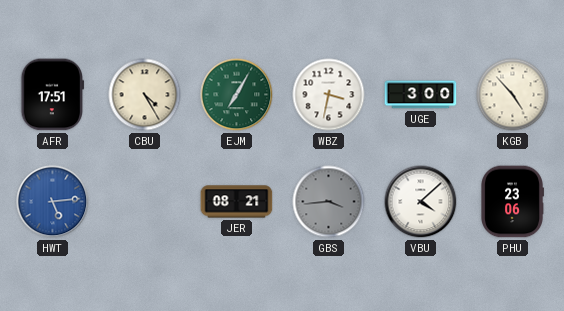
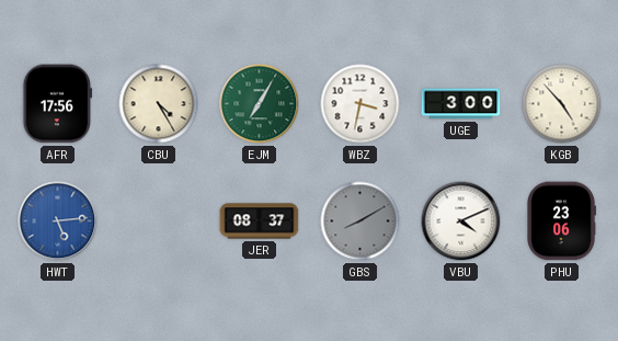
AFR: 17:51 -> 17:56
JER: 08:21 -> 08:37
GBS: 3:44 -> 8:10
VBU: 4:08 -> 4:11
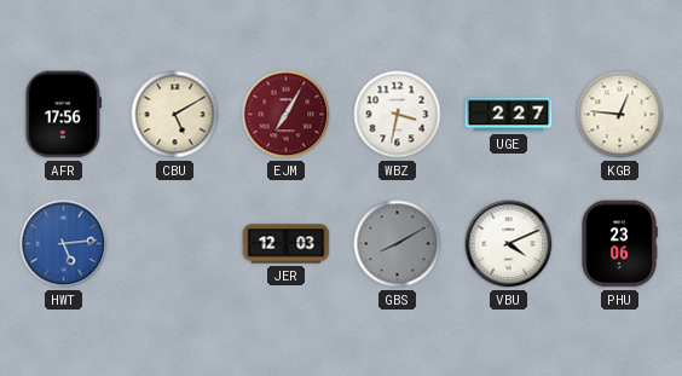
CBU: 4:25 -> 5:10
EJM dial: green -> burgundy
UGE: 3:00 -> 2:27
KGB: 4:53 -> 12:46
JER: 08:37 -> 12:03
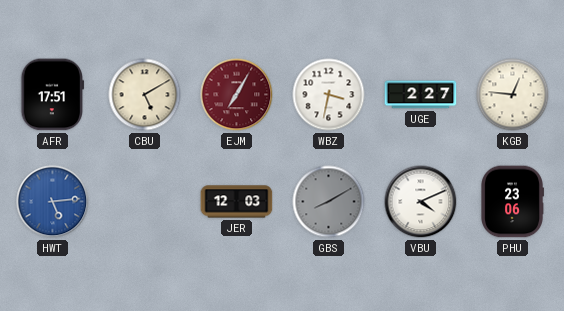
AFR: 17:56 -> 17:51
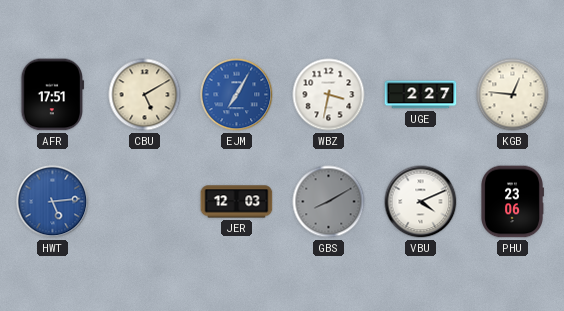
EJM dial: burgundy -> blue
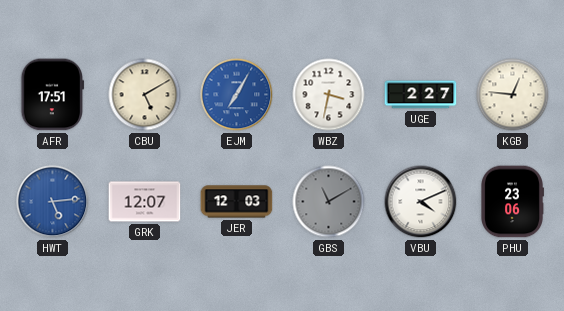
GRK: none -> 12:07
GBS: 8:10 -> 11:10
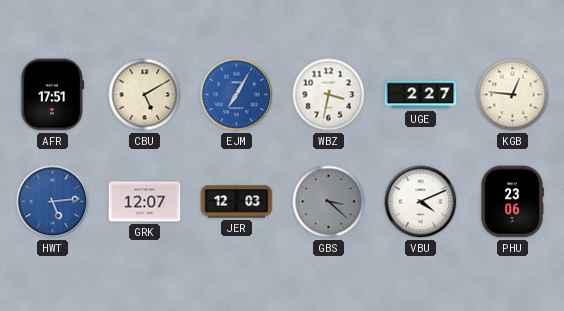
GBS: 11:10 -> 3:22
